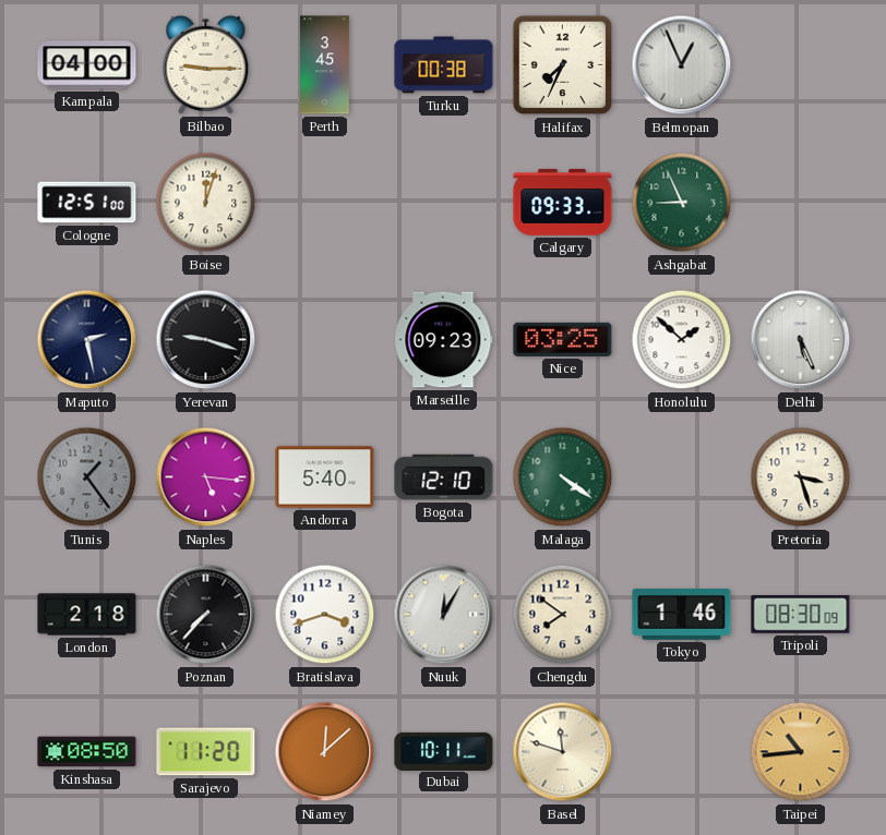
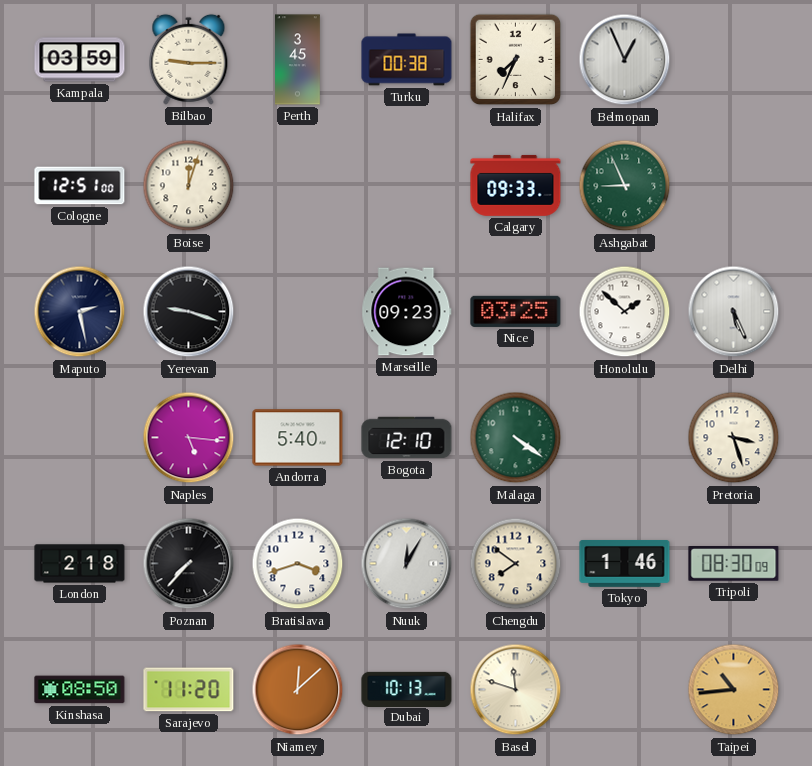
Kampala: 04:00 -> 03:59
Tunis: 1:24 -> none
Dubai: 10:11 -> 10:13
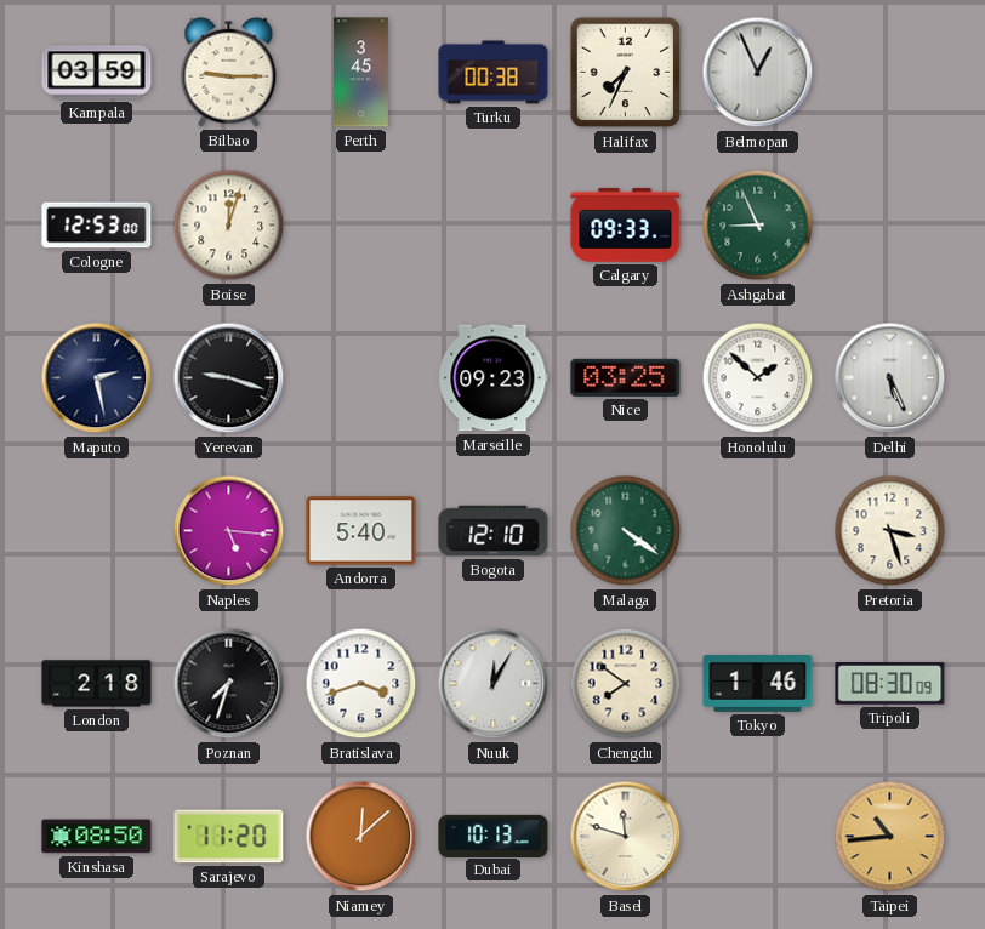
Cologne: 12:51 -> 12:53
Poznan: 7:37 -> 7:33
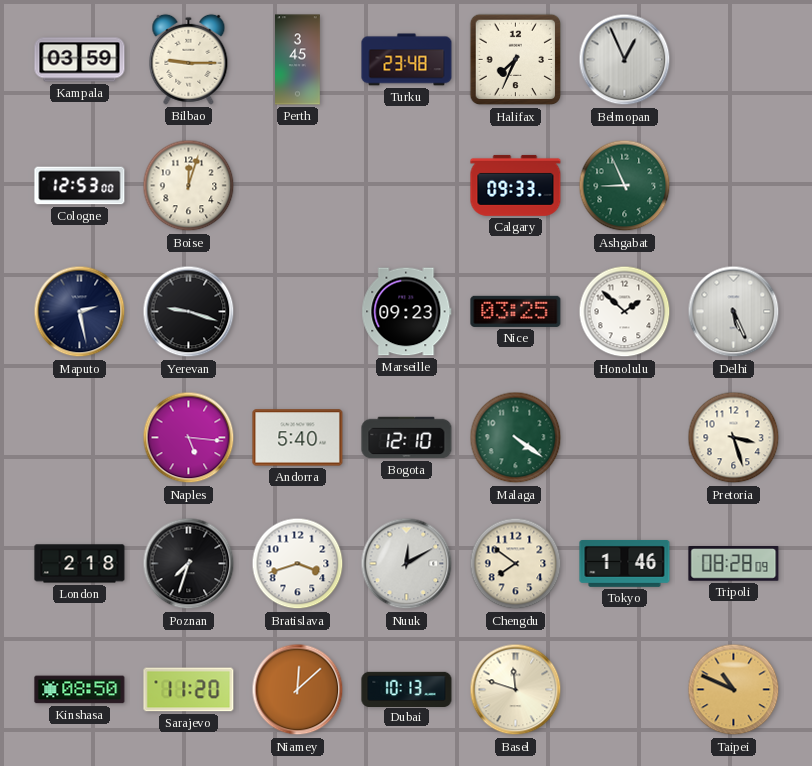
Turku: 00:38 -> 23:48
Nuuk: 12:05 -> 12:10
Tripoli: 08:30 -> 08:28
Taipei: 10:44 -> 10:49
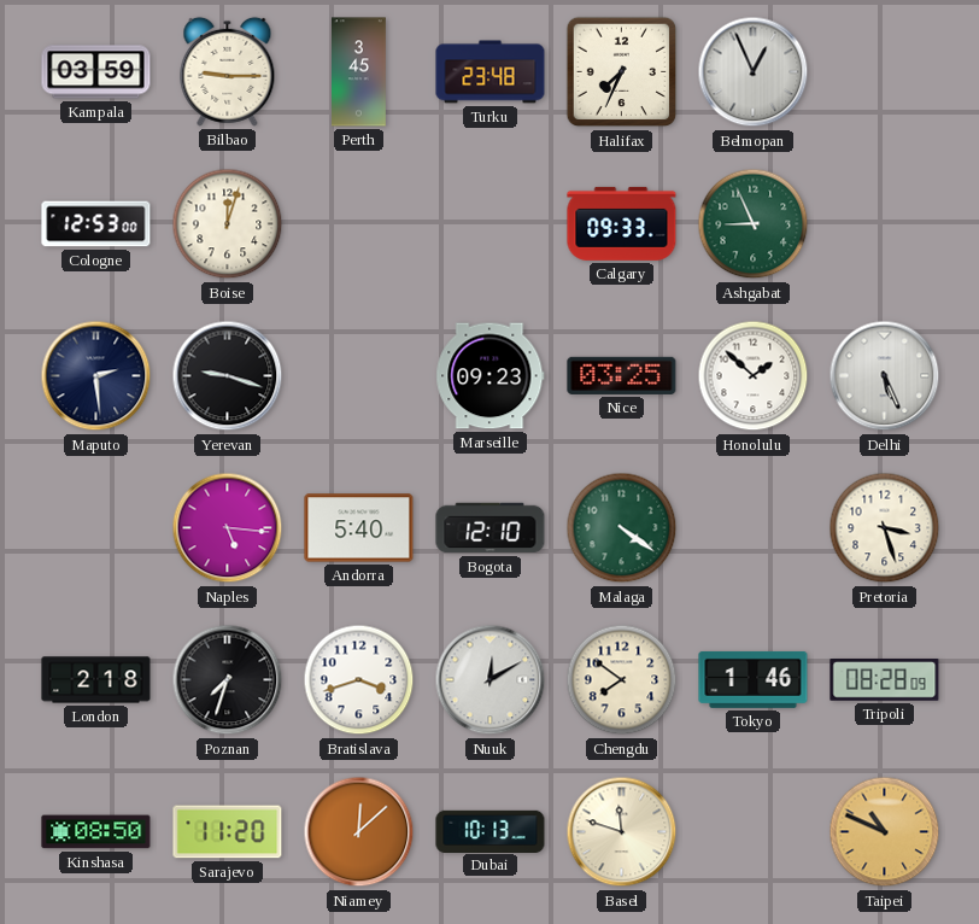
Maputo: 2:28 -> 2:29
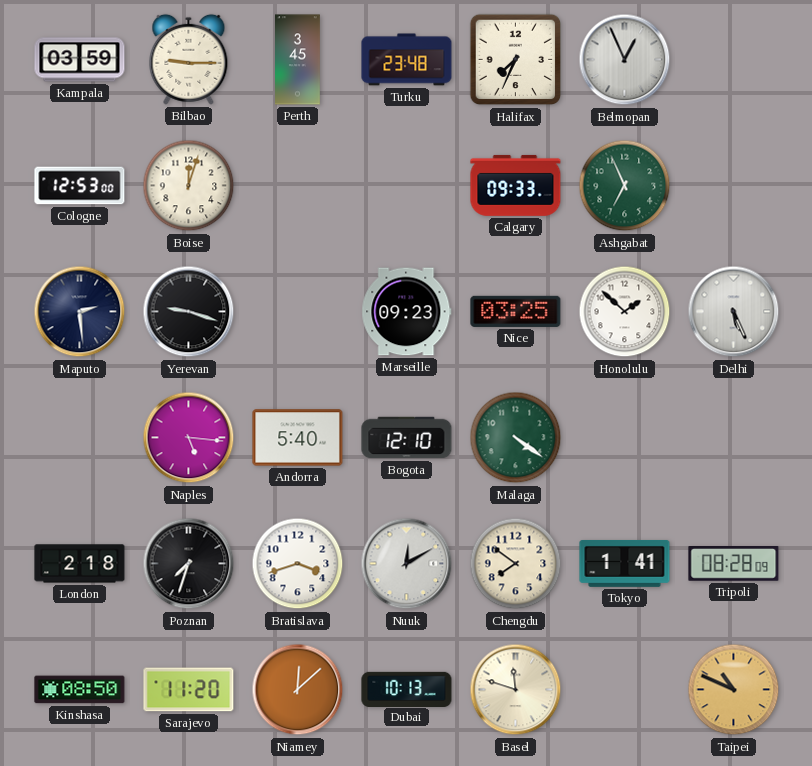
Ashgabat: 8:56 -> 6:56
Pretoria: 3:27 -> none
Tokyo: 1:46 -> 1:41
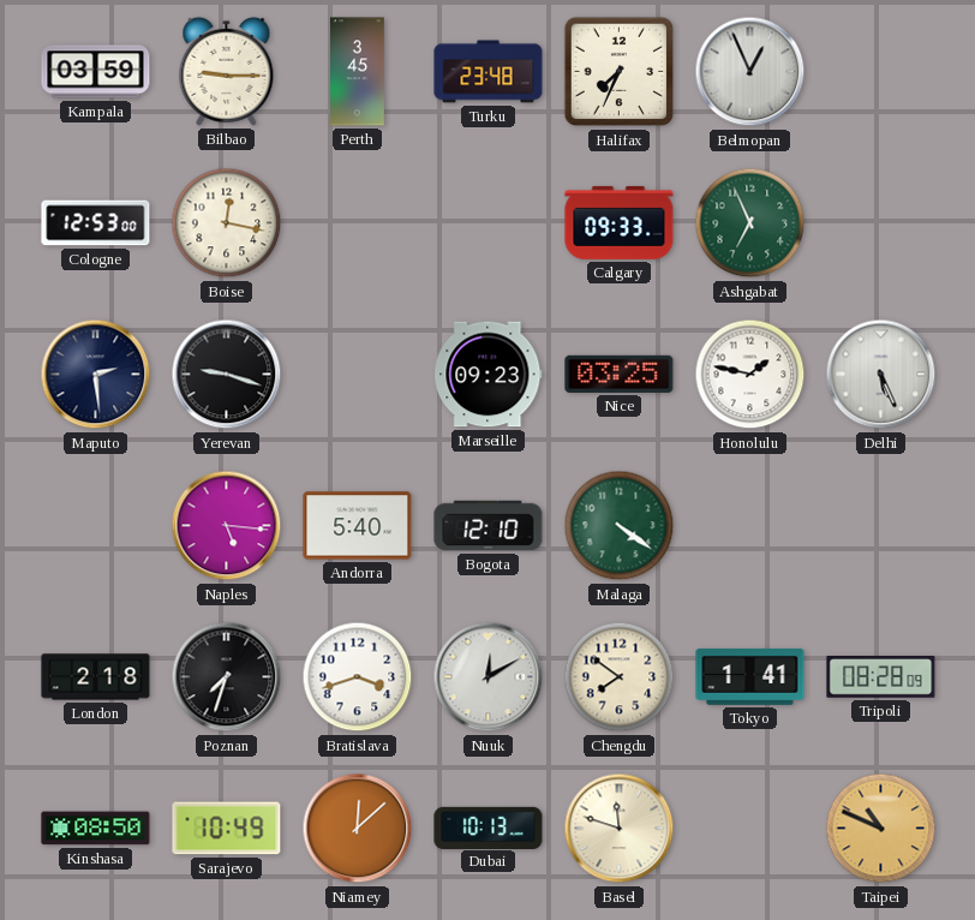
Boise: 12:03 -> 12:17
Honolulu: 1:52 -> 1:47
Sarajevo: 11:20 -> 10:49
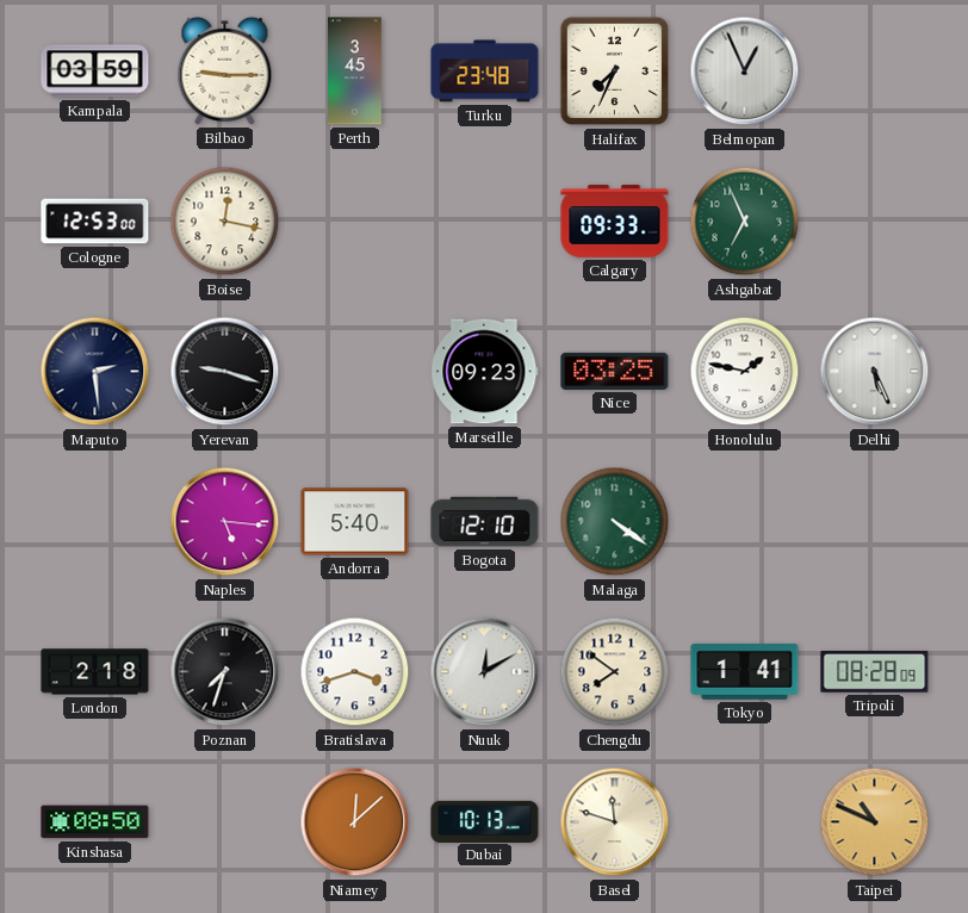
Sarajevo: 10:49 -> none
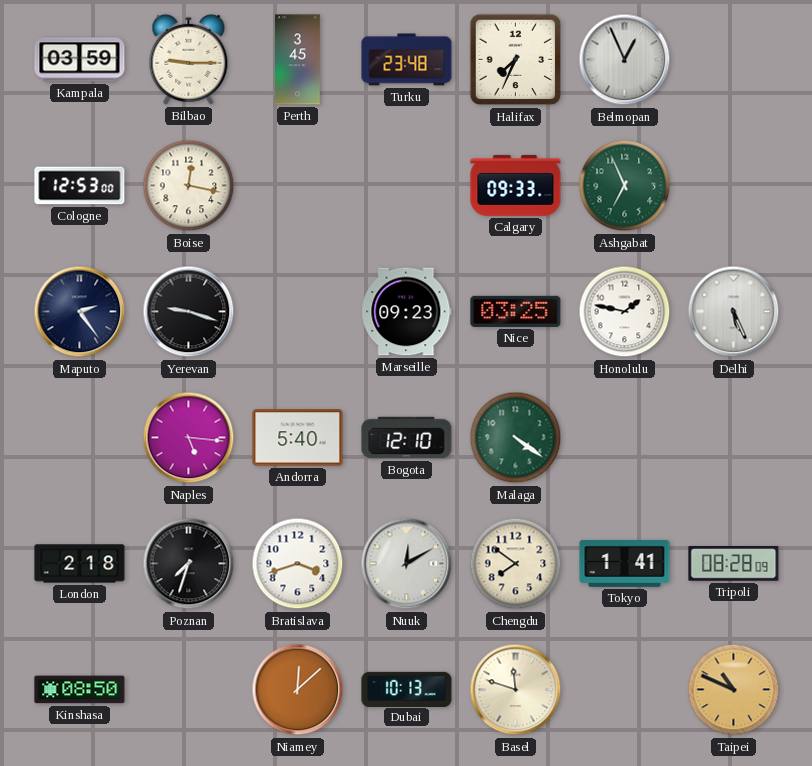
Maputo: 2:29 -> 2:24
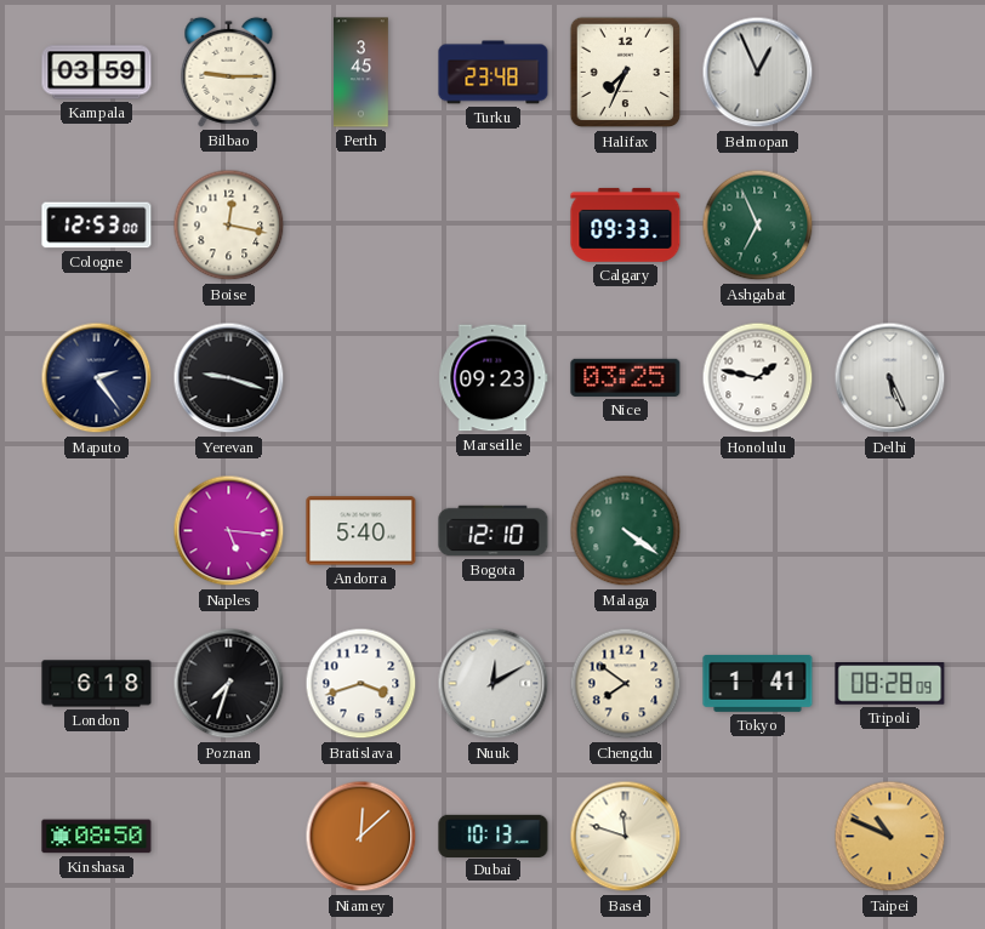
London: 2:18 -> 6:18
